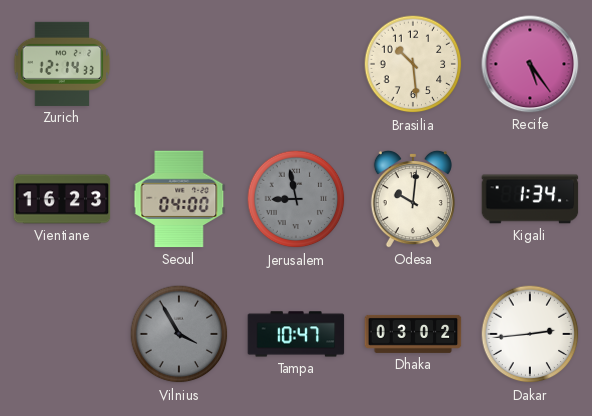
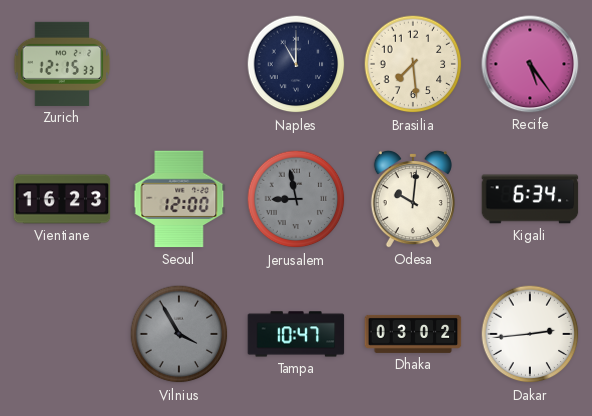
Zurich: 12:14 -> 12:15
Naples: none -> 11:00
Brasilia: 10:29 -> 7:29
Seoul: 04:00 -> 12:00
Kigali: 1:34 -> 6:34
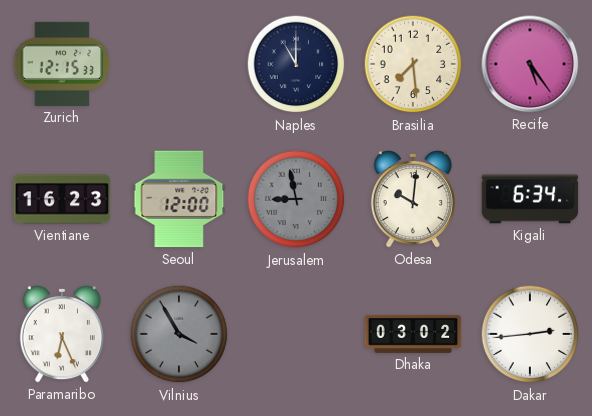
Paramaribo: none -> 6:26
Tampa: 10:47 -> none
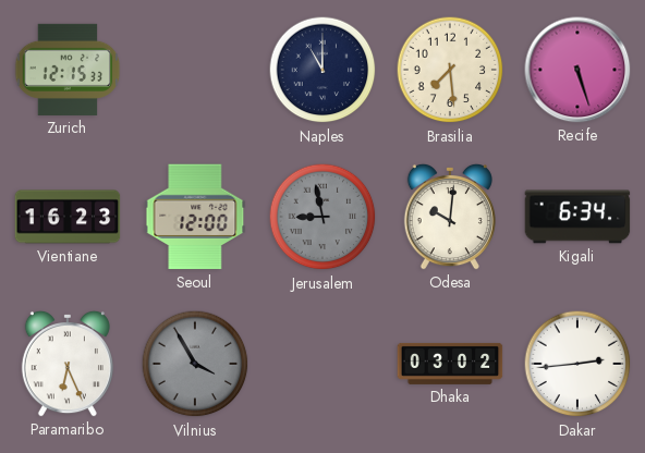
Recife: 5:24 -> 5:27
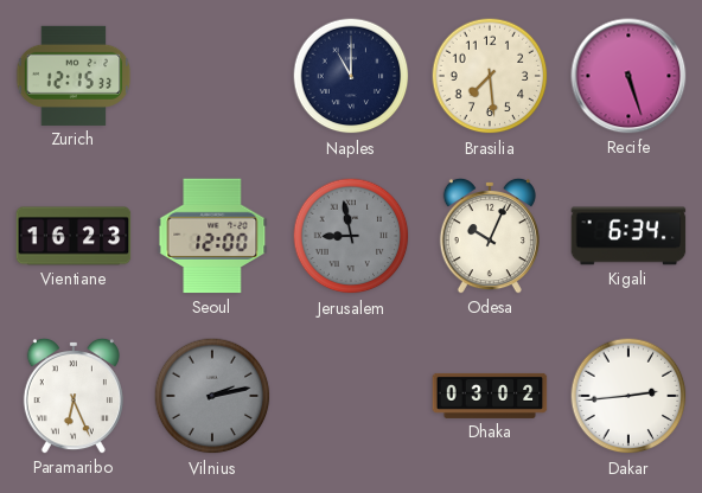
Odesa: 10:01 -> 10:04
Vilnius: 3:55 -> 2:13
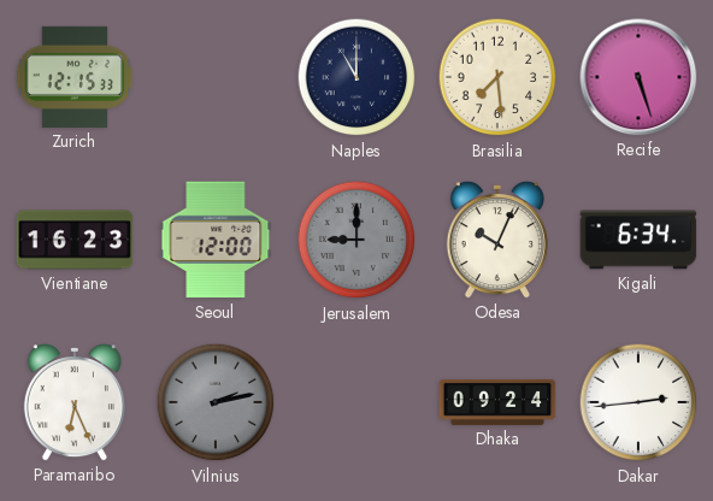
Jerusalem: 8:58 -> 9:00
Dhaka: 03:02 -> 09:24
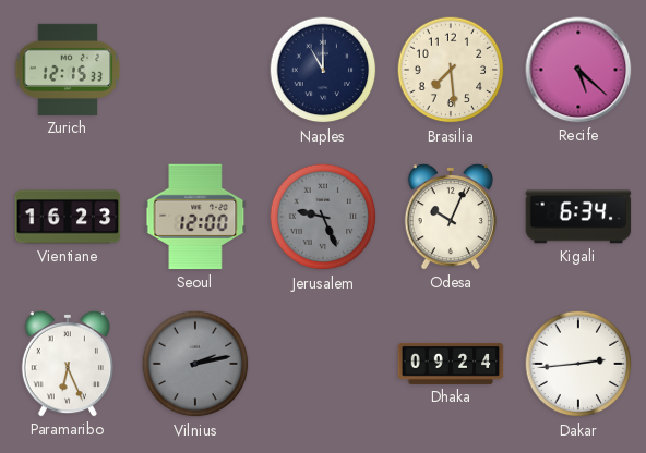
Recife: 5:27 -> 5:22
Jerusalem: 9:00 -> 9:26
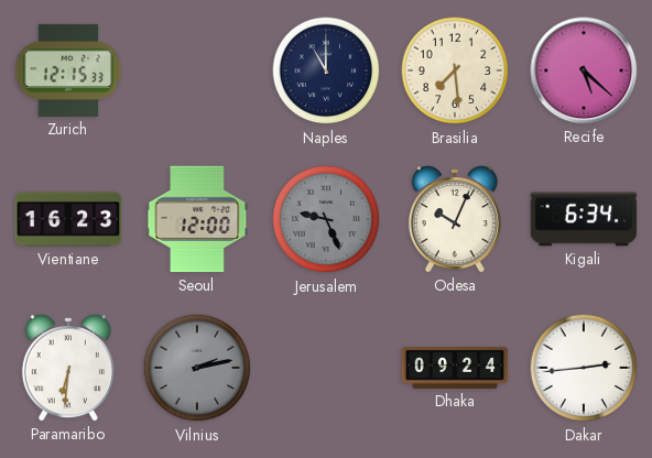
Paramaribo: 6:26 -> 6:31
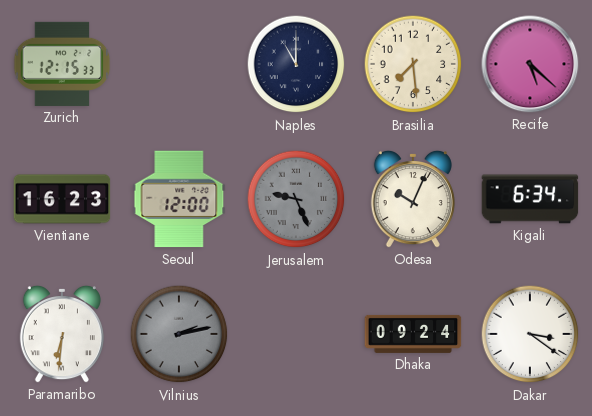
Dakar: 2:44 -> 3:21
